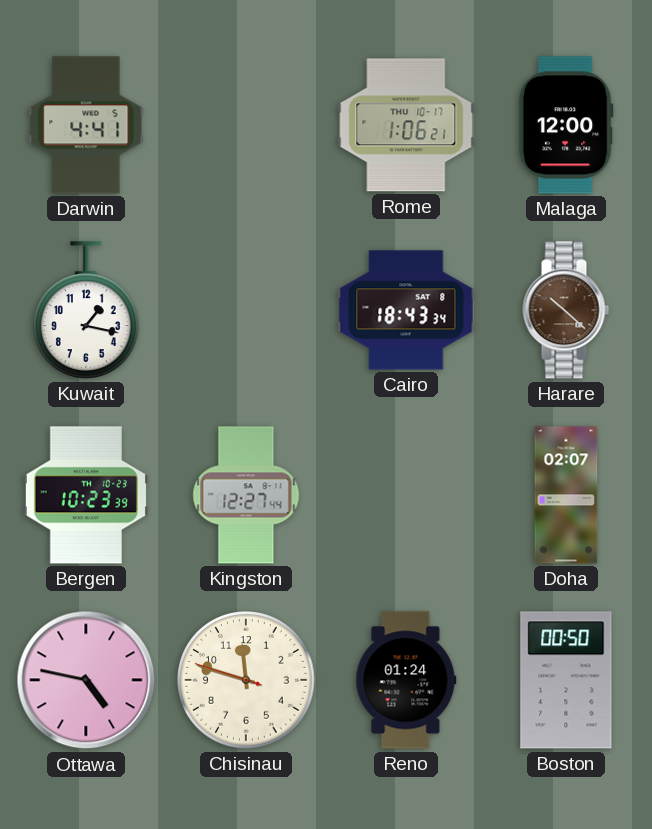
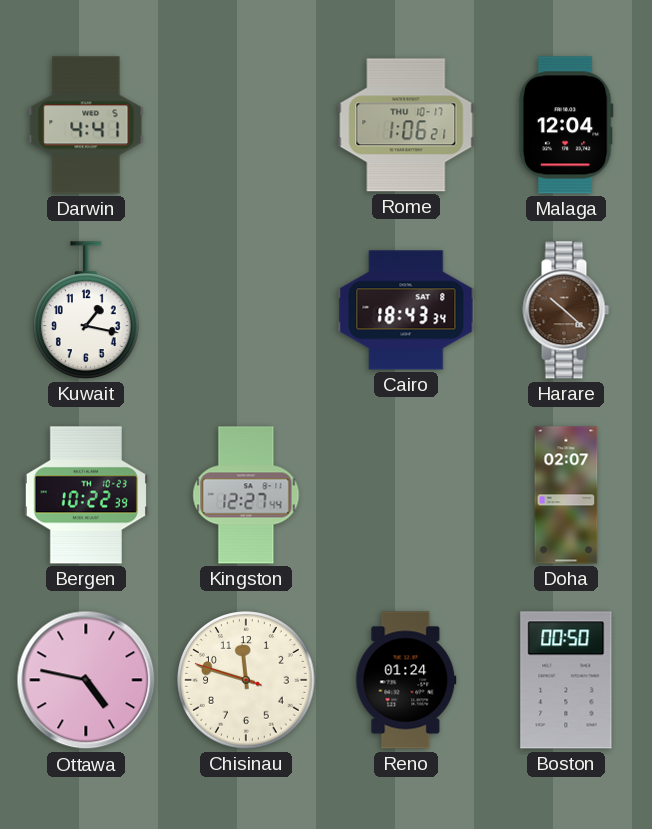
Malaga: 12:00 -> 12:04
Bergen: 10:23 -> 10:22
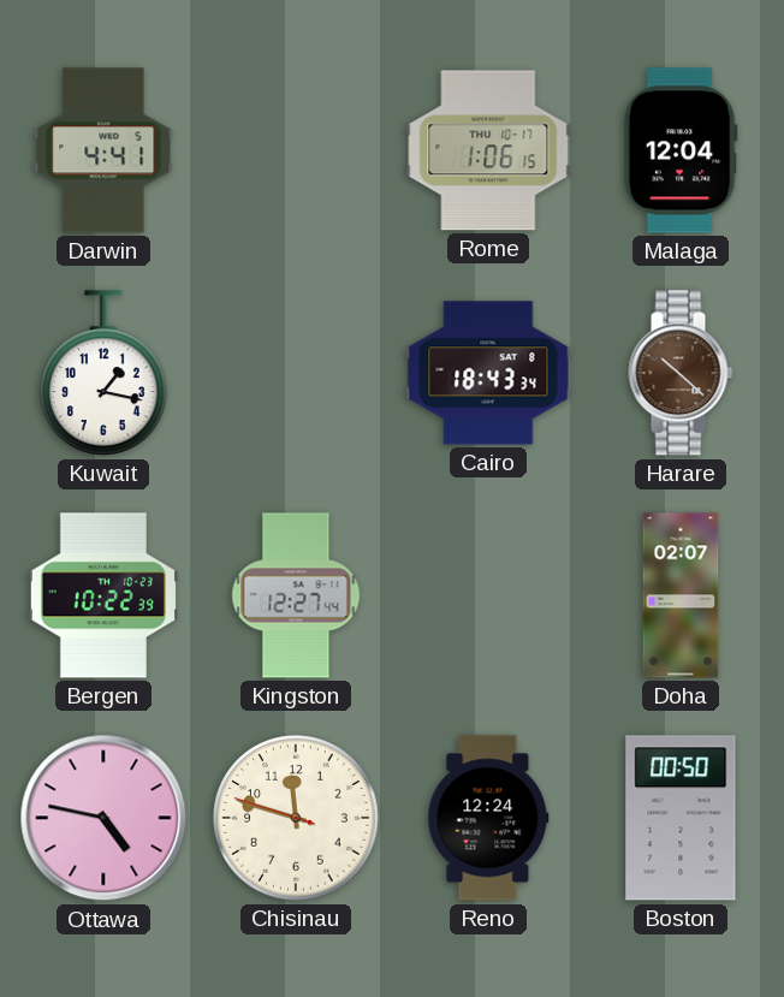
Rome: 1:06:21 -> 1:06:15
Reno: 01:24 -> 12:24
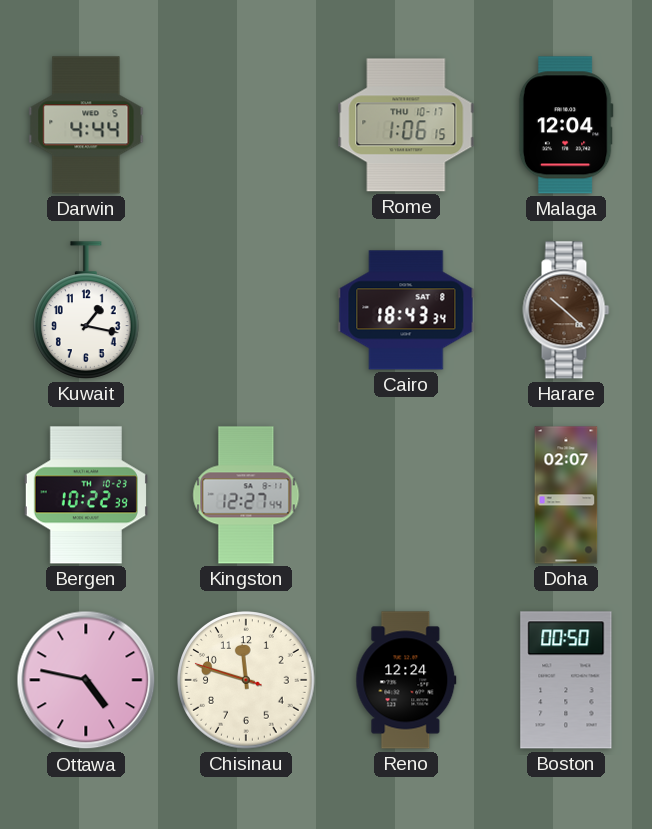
Darwin: 4:41 -> 4:44
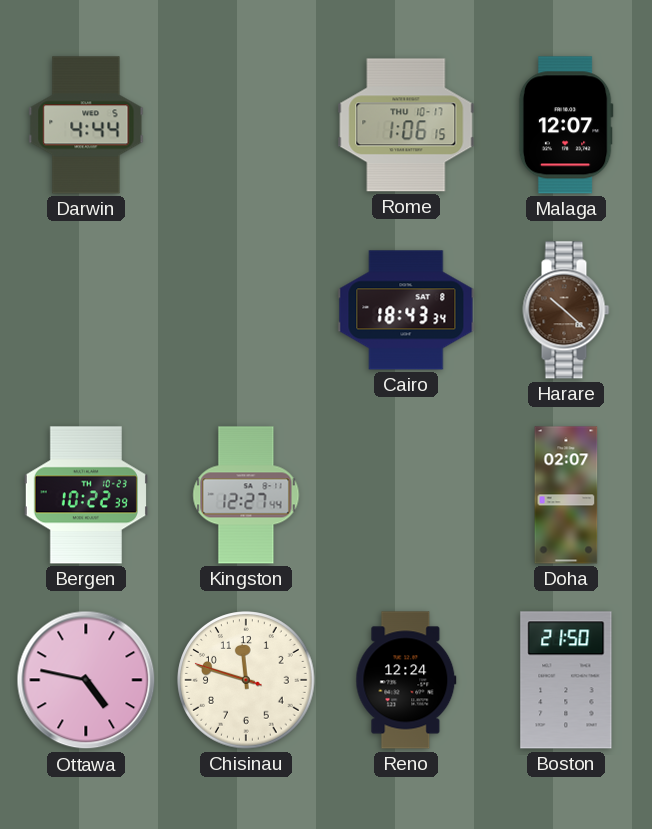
Malaga: 12:04 -> 12:07
Kuwait: 1:17 -> none
Boston: 00:50 -> 21:50
